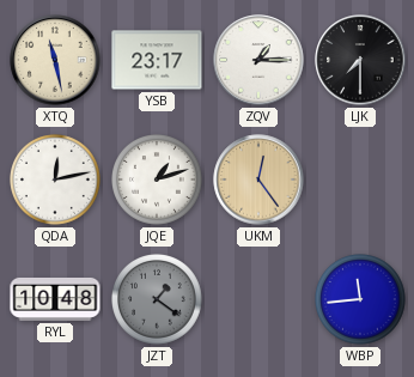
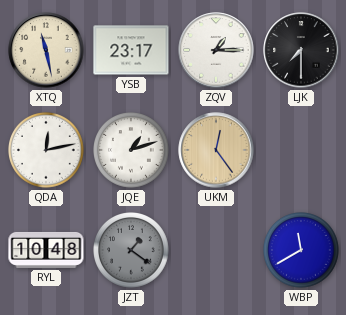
WBP: 11:44 -> 11:40
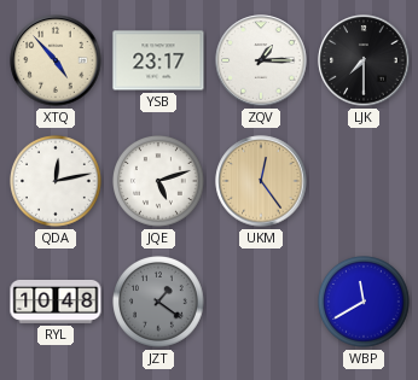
XTQ: 11:28 -> 4:53
JQE: 1:12 -> 5:12
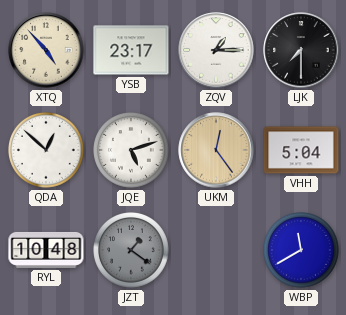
QDA: 12:13 -> 12:52
VHH: none -> 5:04
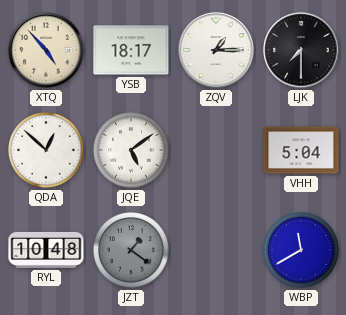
YSB: 23:17 -> 18:17
JQE: 5:12 -> 5:09
UKM: 12:24 -> none
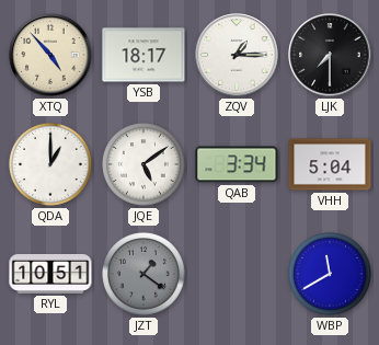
QDA: 12:52 -> 1:00
QAB: none -> 3:34
RYL: 10:48 -> 10:51
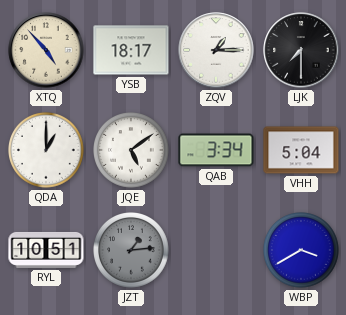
JZT: 1:21 -> 1:14
WBP: 11:40 -> 3:40
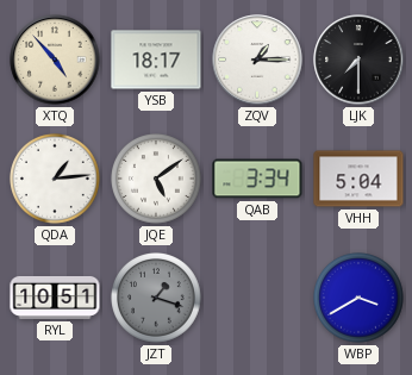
QDA: 1:00 -> 1:14
JZT: 1:14 -> 1:18
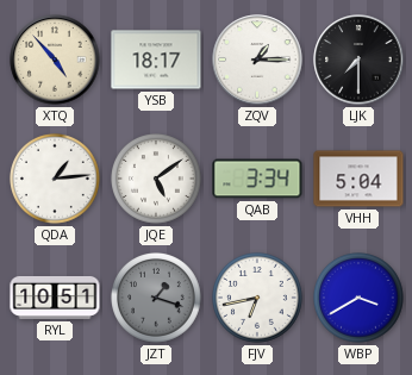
FJV: none -> 6:43
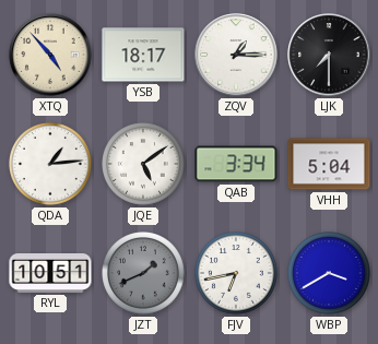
JZT: 1:18 -> 1:41
